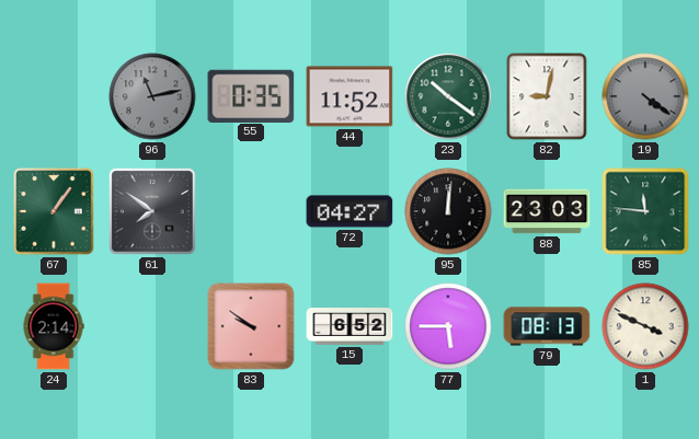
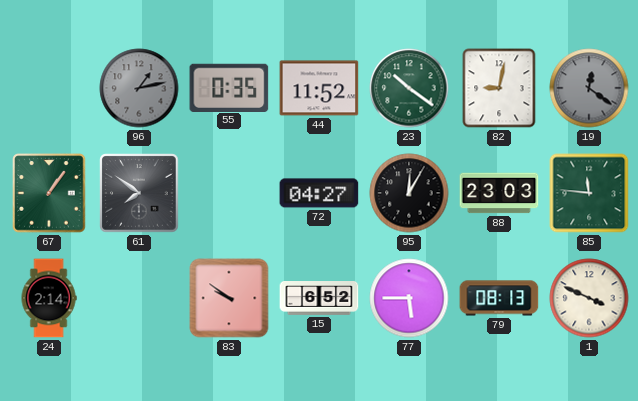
96: 11:13 -> 1:13
19: 4:21 -> 12:21
95: 12:01 -> 12:05
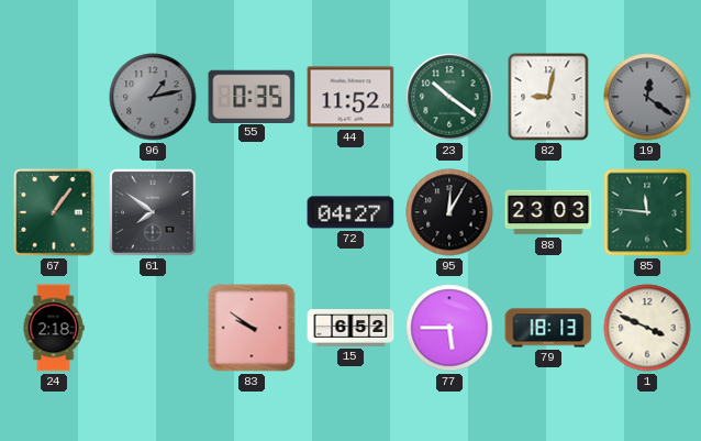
24: 2:14 -> 2:18
79: 08:13 -> 18:13
